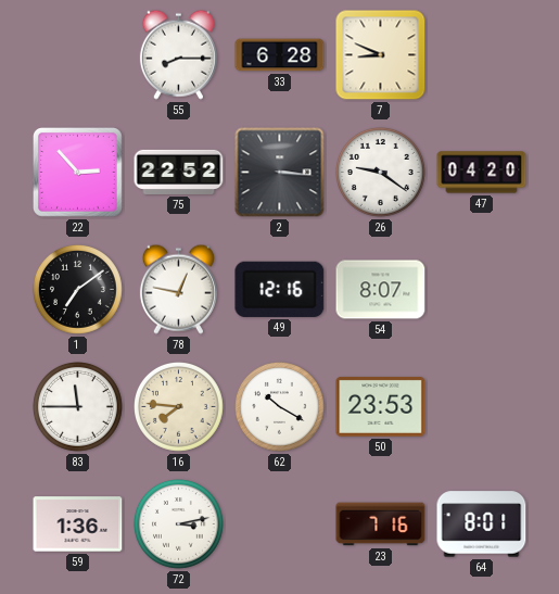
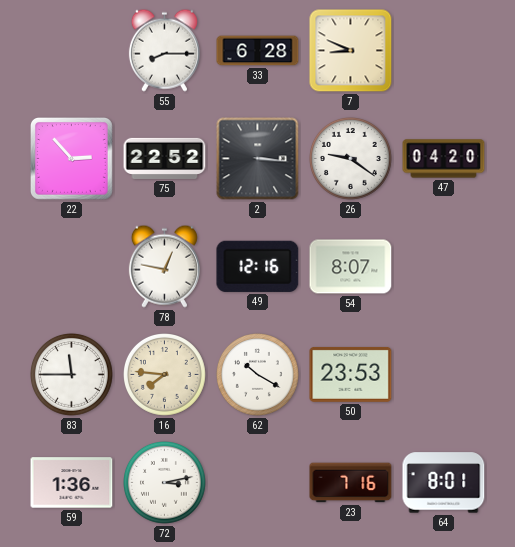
1: 7:09 -> none
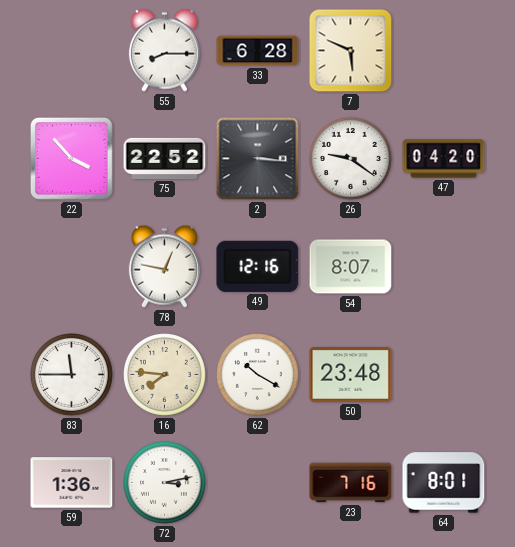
7: 8:49 -> 5:49
22: 2:53 -> 3:53
50: 23:53 -> 23:48
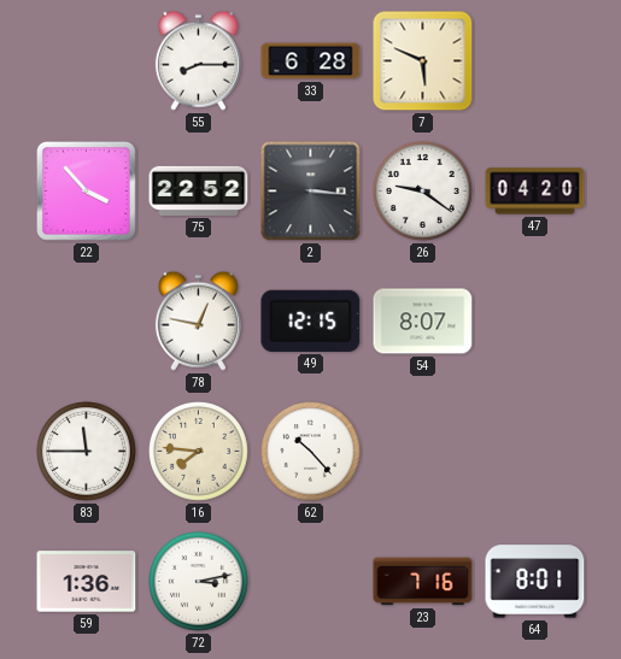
49: 12:16 -> 12:15
62: 10:20 -> 10:23
50: 23:48 -> none
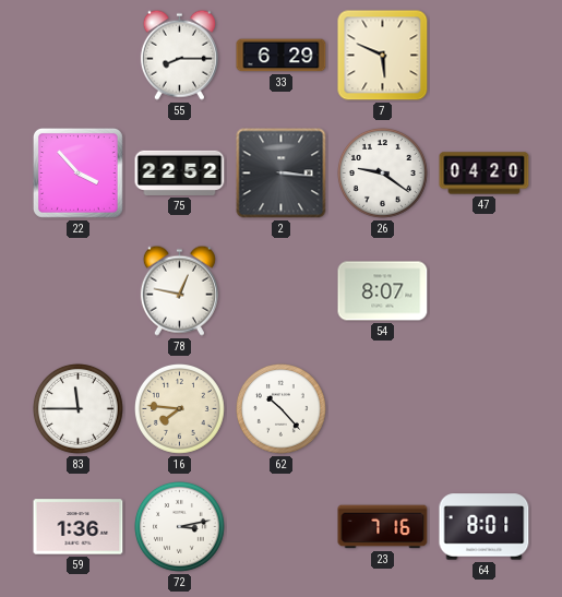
33: 6:28 -> 6:29
49: 12:15 -> none
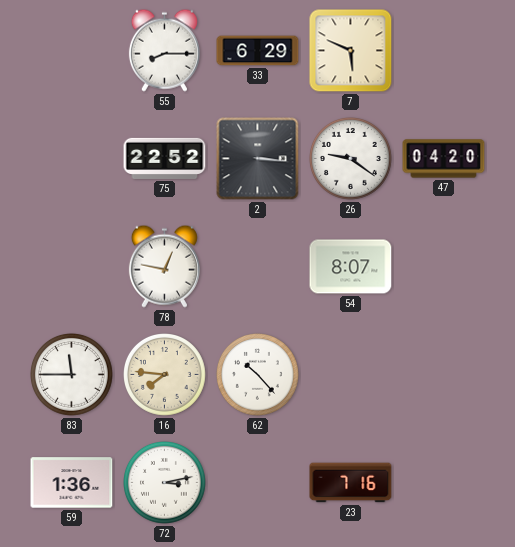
22: 3:53 -> none
64: 8:01 -> none
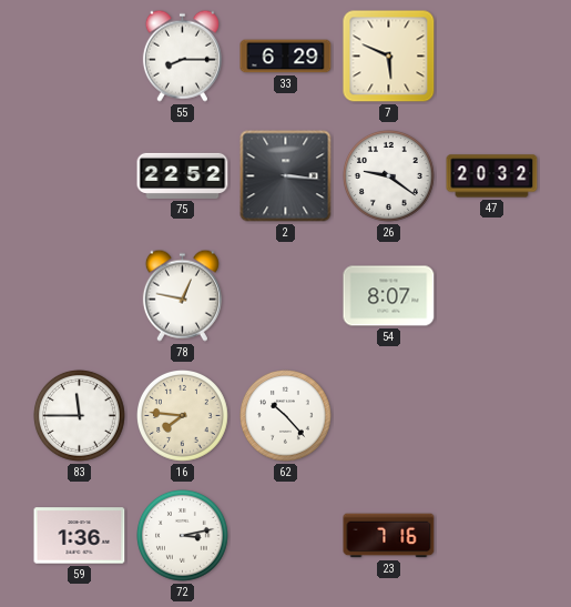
47: 04:20 -> 20:32
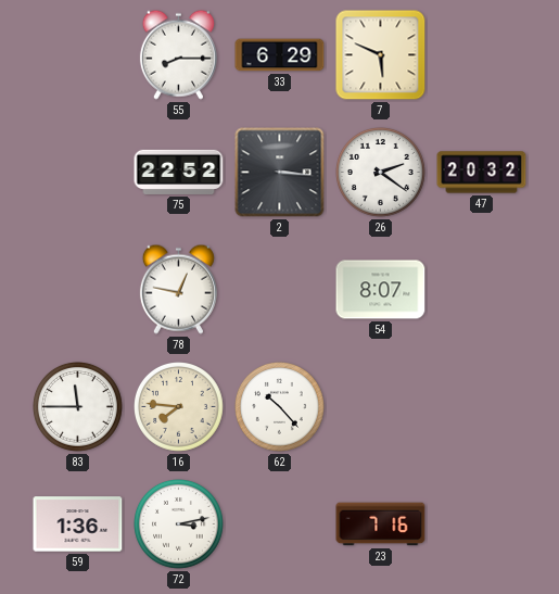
26: 9:21 -> 2:21
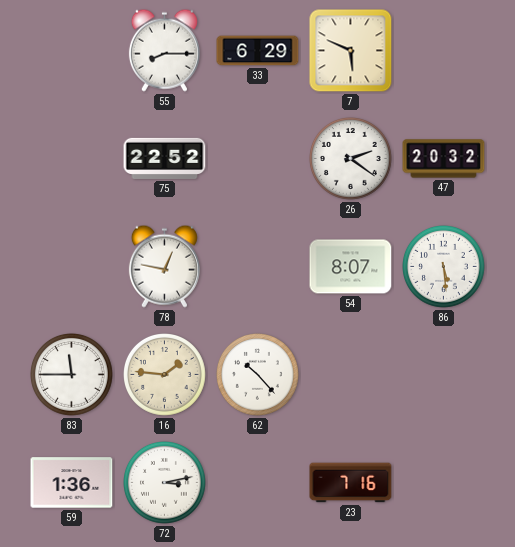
2: 3:16 -> none
86: none -> 5:29
16: 7:46 -> 1:46
